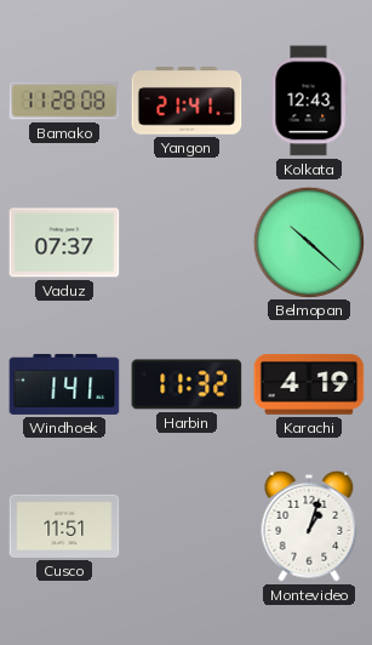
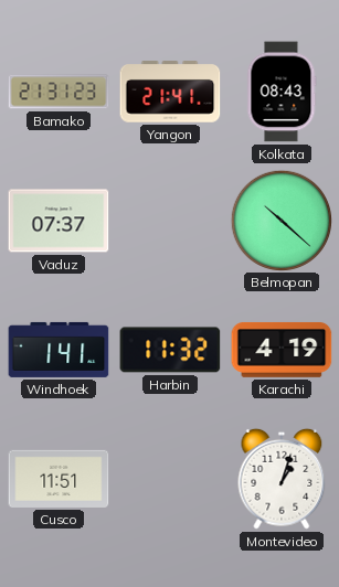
Bamako: 11:28 -> 21:31
Kolkata: 12:43 -> 08:43
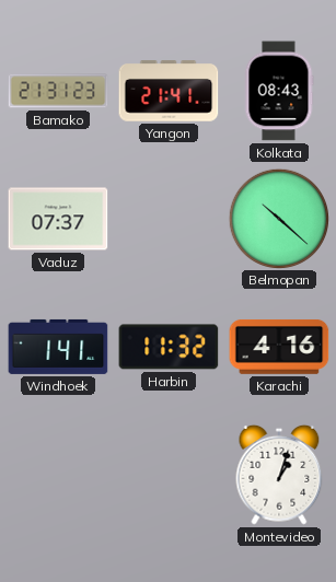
Karachi: 4:19 -> 4:16
Cusco: 11:51 -> none
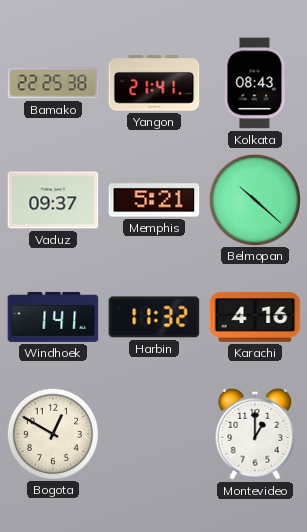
Bamako: 21:31 -> 22:25
Vaduz: 07:37 -> 09:37
Memphis: none -> 5:21
Bogota: none -> 12:50
Montevideo: 1:03 -> 1:00
